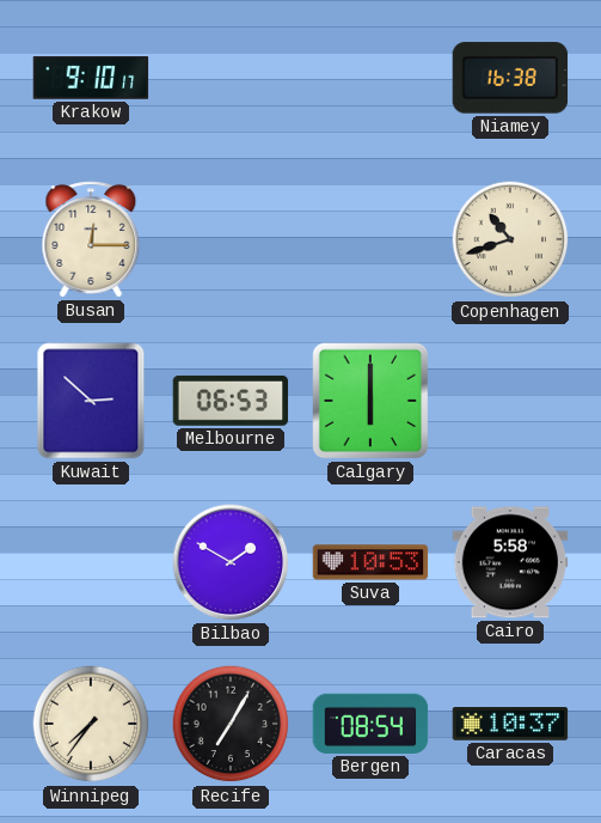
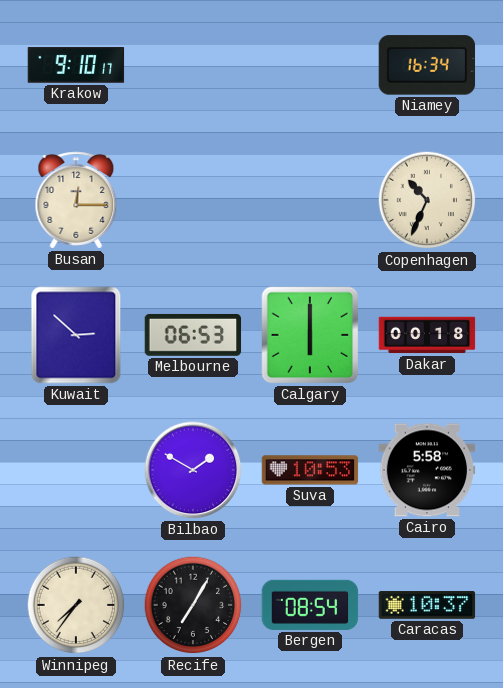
Niamey: 16:38 -> 16:34
Copenhagen: 10:42 -> 10:34
Dakar: none -> 00:18
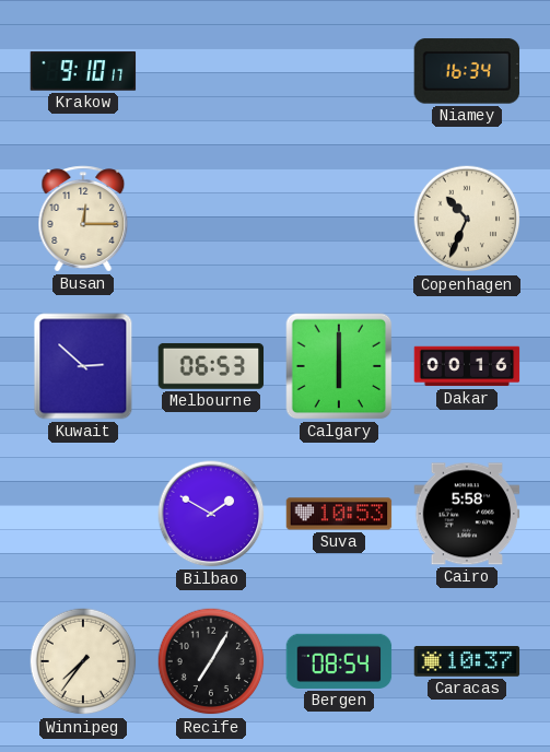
Dakar: 00:18 -> 00:16
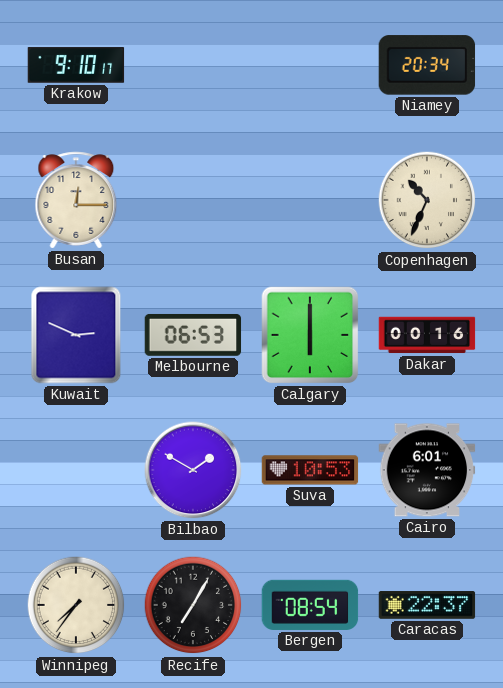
Niamey: 16:34 -> 20:34
Kuwait: 2:52 -> 2:49
Cairo: 5:58 -> 6:01
Caracas: 10:37 -> 22:37
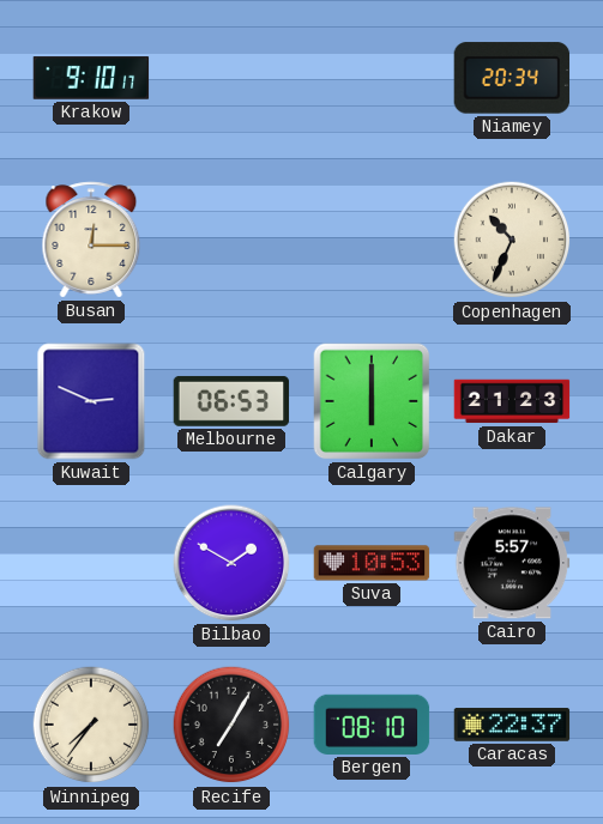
Dakar: 00:16 -> 21:23
Cairo: 6:01 -> 5:57
Bergen: 08:54 -> 08:10
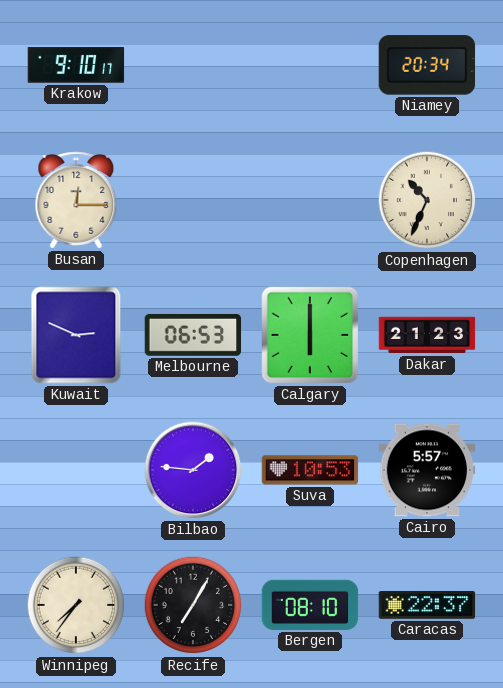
Bilbao: 1:50 -> 1:46
